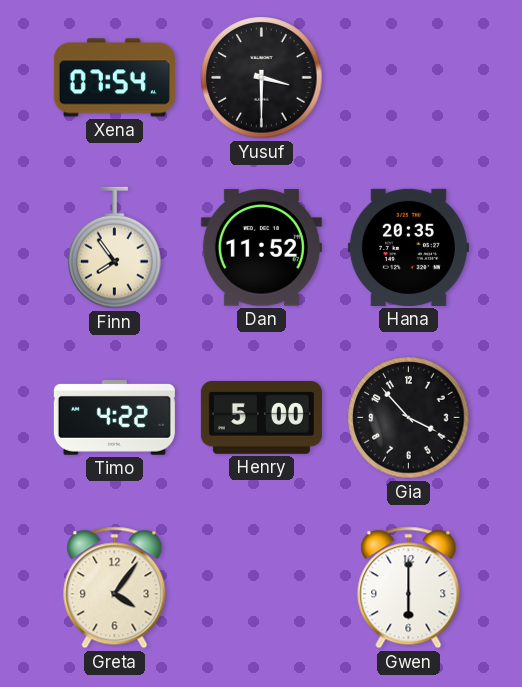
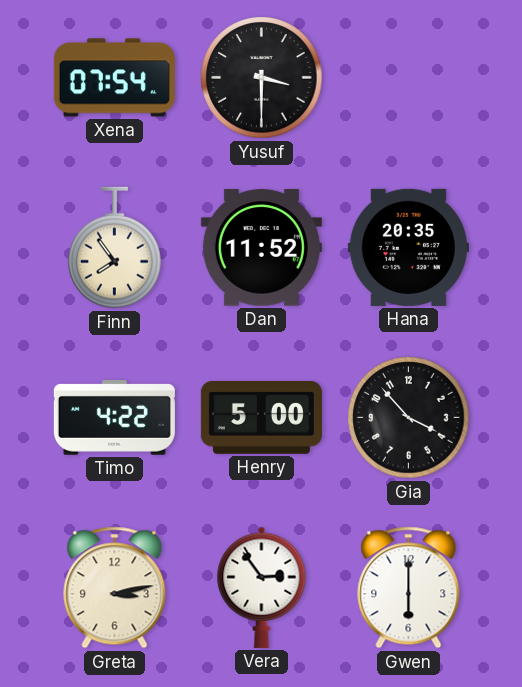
Greta: 4:06 -> 3:13
Vera: none -> 2:54
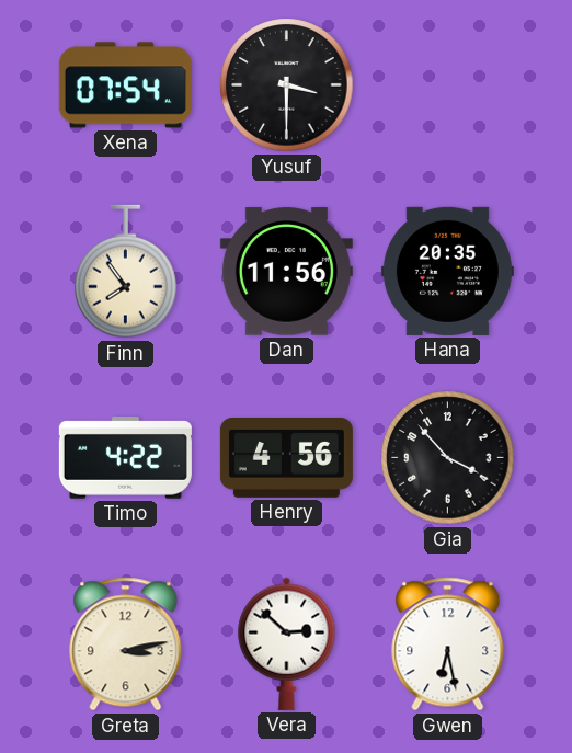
Dan: 11:52 -> 11:56
Henry: 5:00 -> 4:56
Vera: 2:54 -> 2:52
Gwen: 6:00 -> 6:28
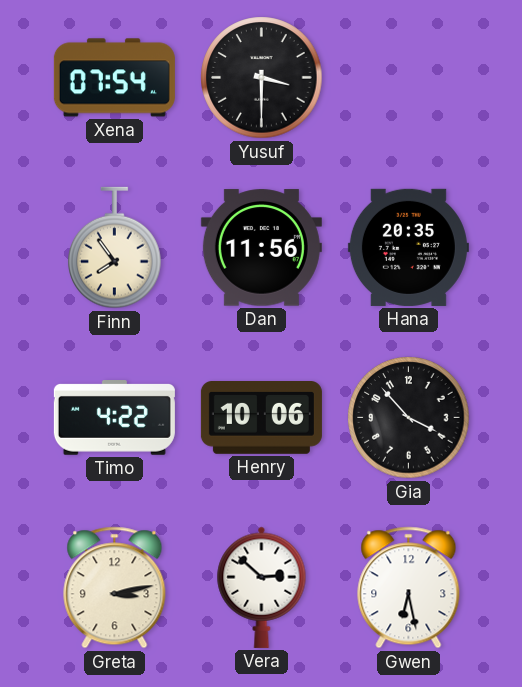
Henry: 4:56 -> 10:06
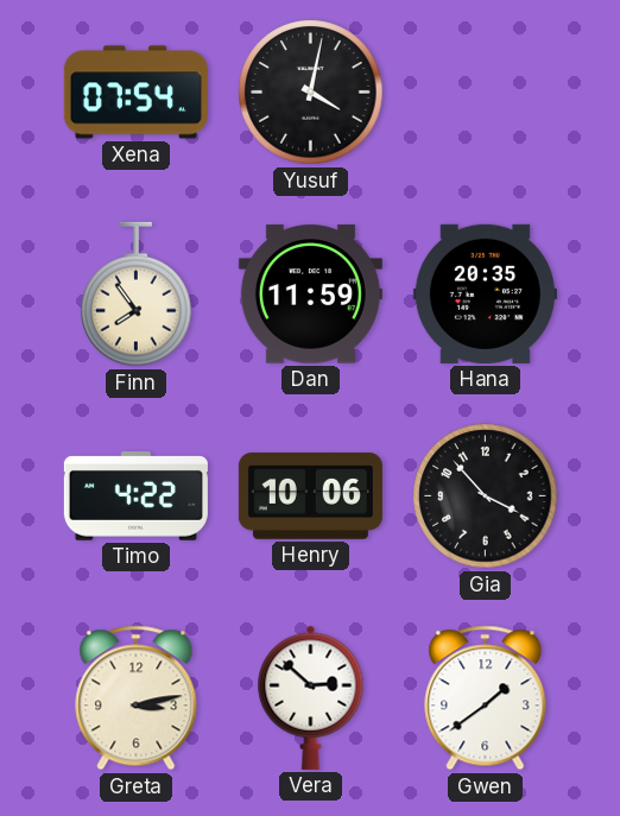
Yusuf: 3:30 -> 4:02
Dan: 11:56 -> 11:59
Gwen: 6:28 -> 1:39
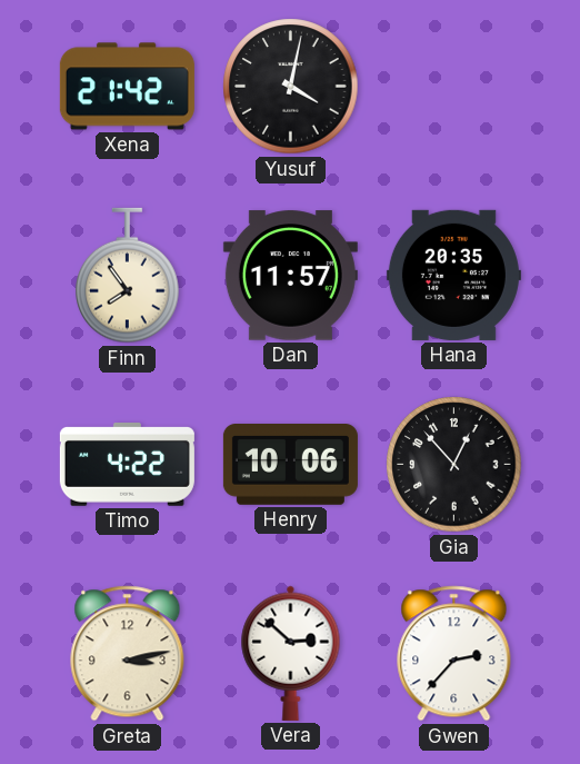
Xena: 07:54 -> 21:42
Dan: 11:59 -> 11:57
Gia: 3:53 -> 12:53
Gwen: 1:39 -> 2:37
